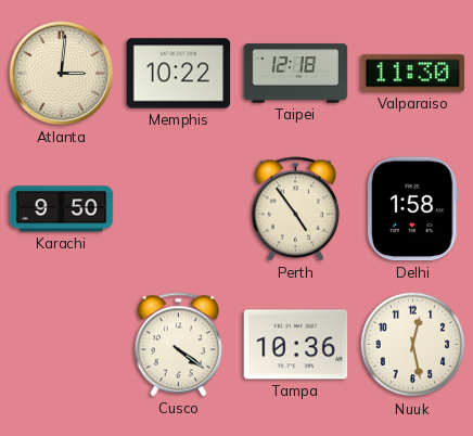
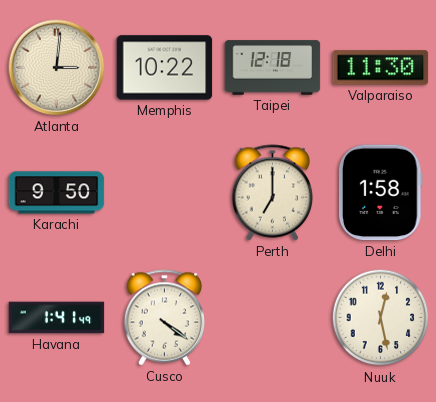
Perth: 4:54 -> 7:00
Havana: none -> 1:41
Tampa: 10:36 -> none
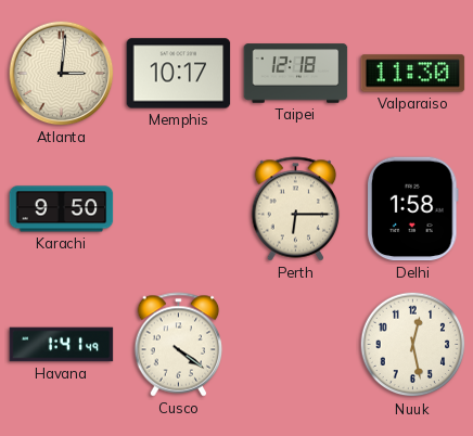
Memphis: 10:22 -> 10:17
Perth: 7:00 -> 6:15
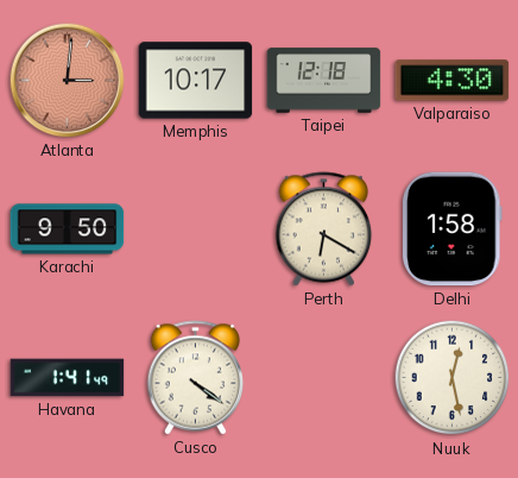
Atlanta dial: cream -> salmon
Valparaiso: 11:30 -> 4:30
Perth: 6:15 -> 6:20
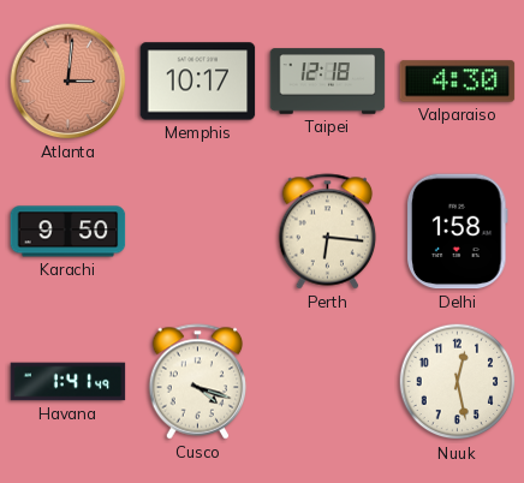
Perth: 6:20 -> 6:16
Cusco: 4:21 -> 4:18
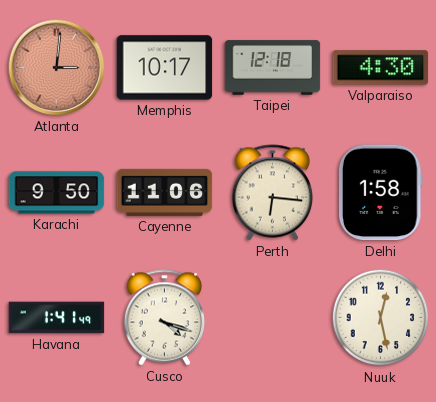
Cayenne: none -> 11:06
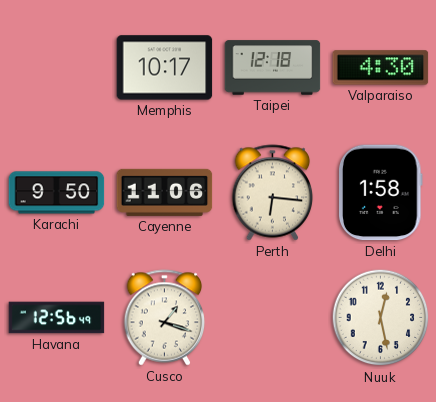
Atlanta: 3:01 -> none
Havana: 1:41 -> 12:56
Cusco: 4:18 -> 1:18
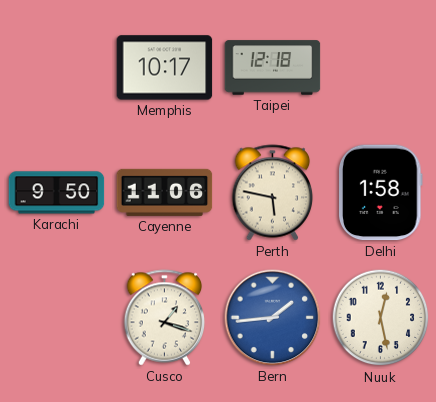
Valparaiso: 4:30 -> none
Perth: 6:16 -> 5:47
Havana: 12:56 -> none
Bern: none -> 1:44
